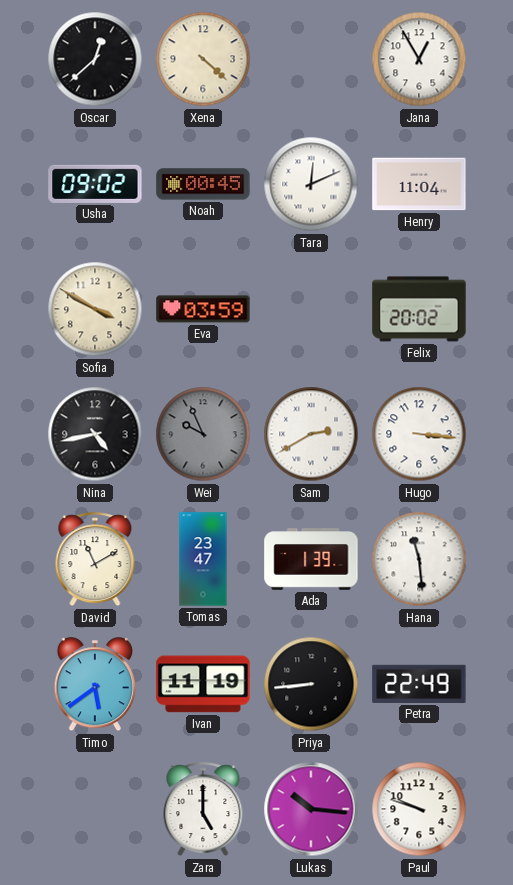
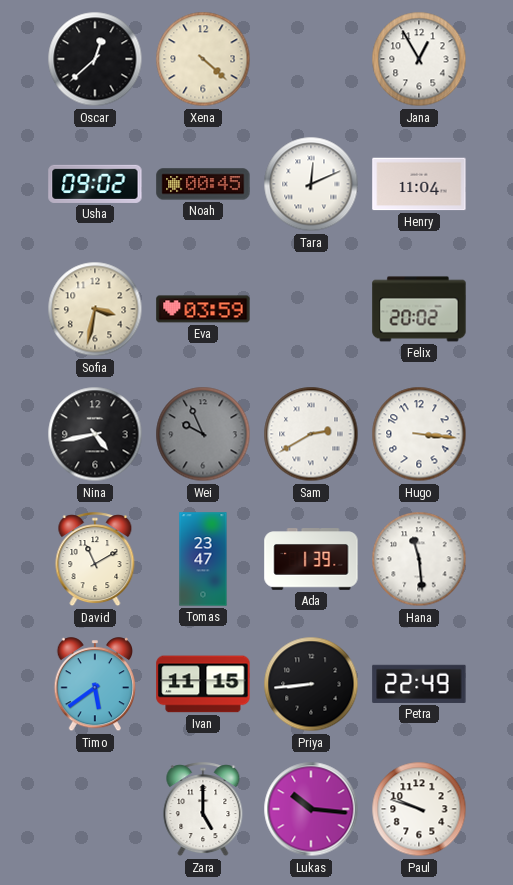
Sofia: 3:50 -> 3:32
Ivan: 11:19 -> 11:15
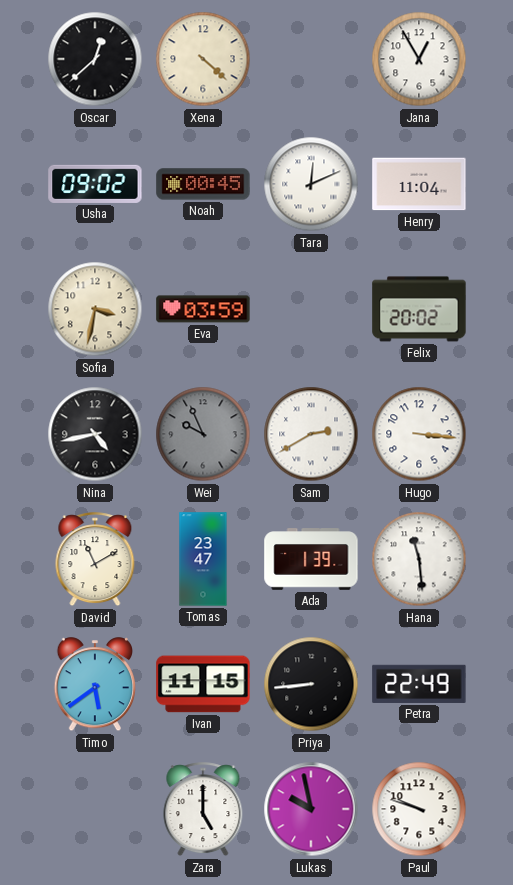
Lukas: 10:16 -> 9:58
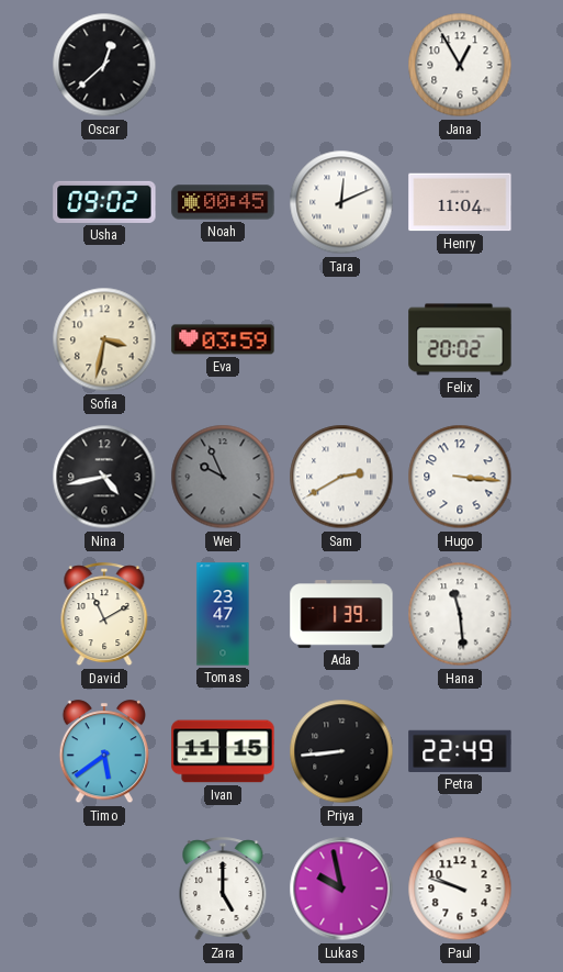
Xena: 4:22 -> none
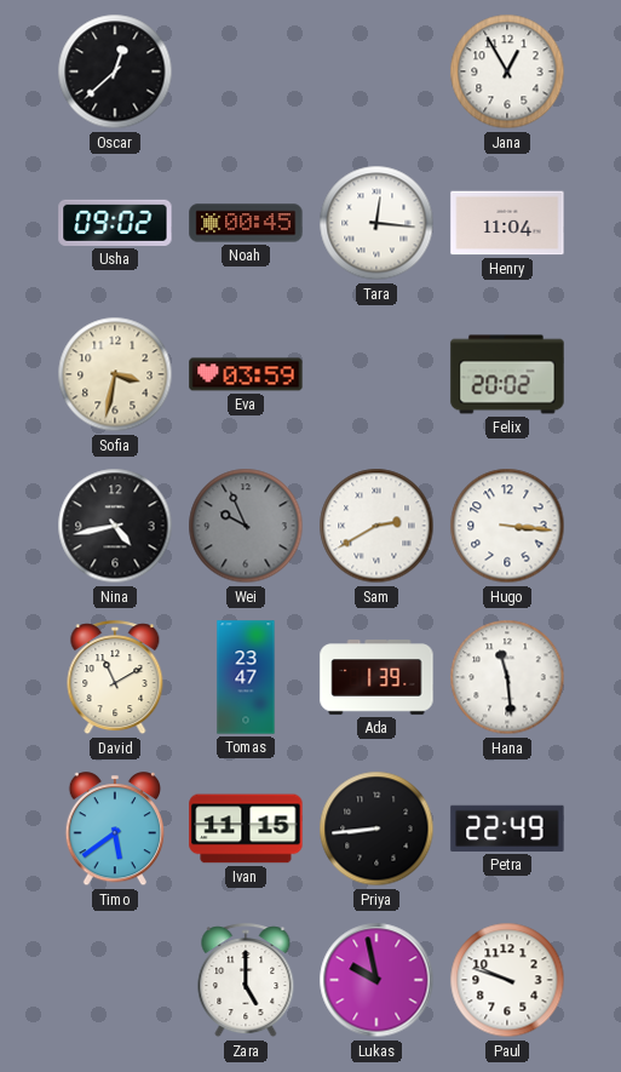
Tara: 12:11 -> 12:16
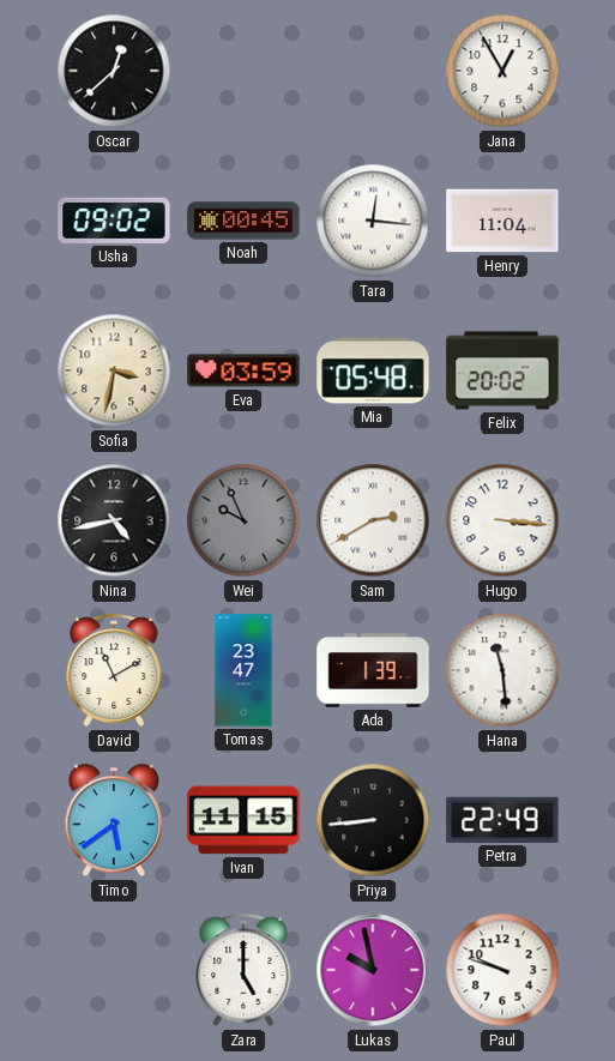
Mia: none -> 05:48
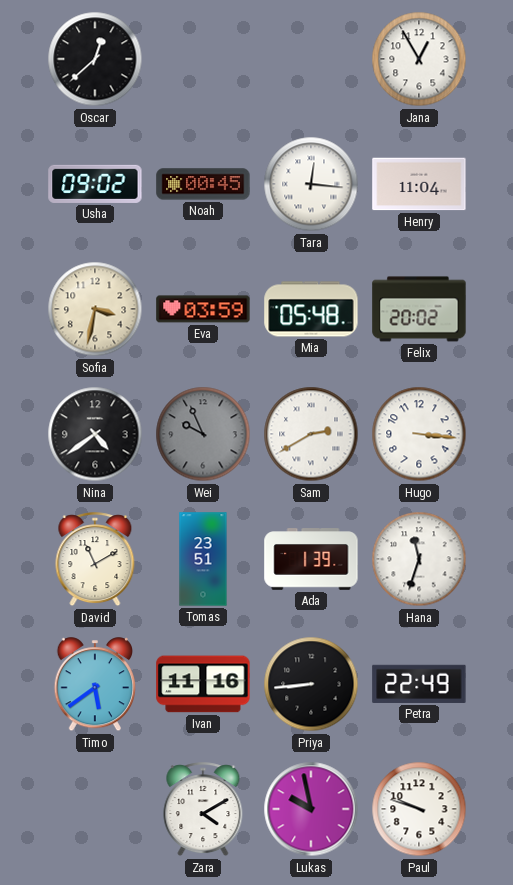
Nina: 4:43 -> 4:39
Tomas: 23:47 -> 23:51
Hana: 11:29 -> 11:33
Ivan: 11:15 -> 11:16
Zara: 5:00 -> 4:10
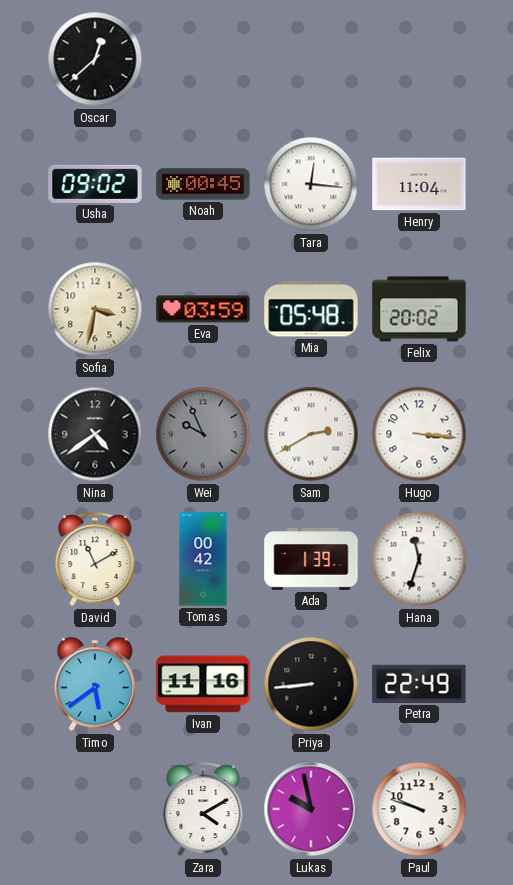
Jana: 12:55 -> none
Tomas: 23:51 -> 00:42
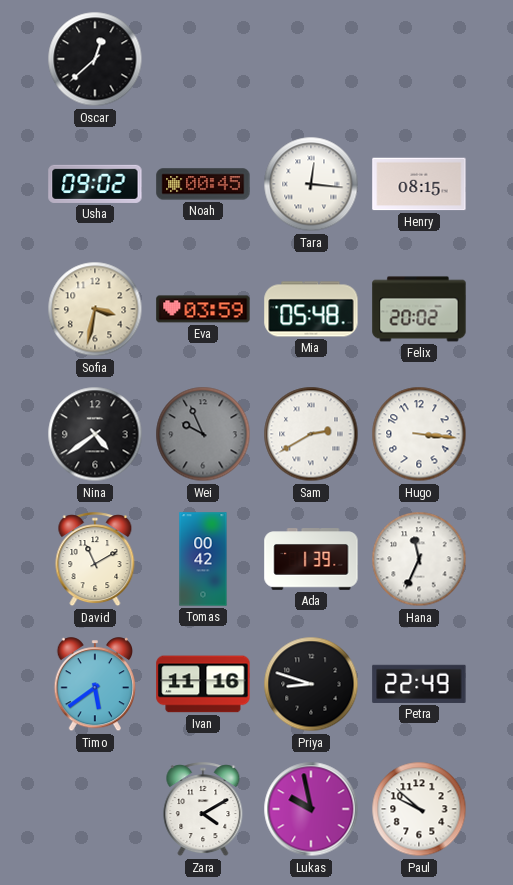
Henry: 11:04 -> 08:15
Hana: 11:33 -> 11:34
Priya: 8:44 -> 8:48
Paul: 9:48 -> 9:52
